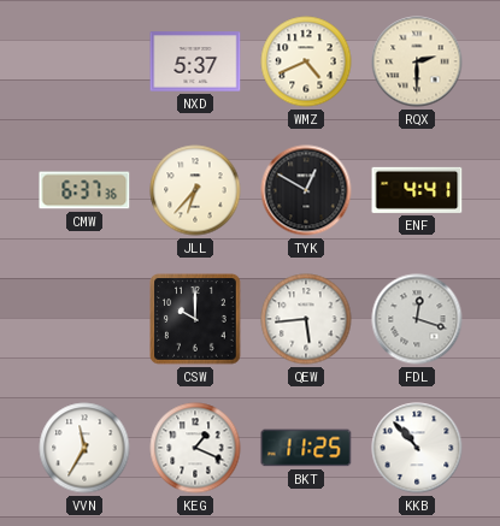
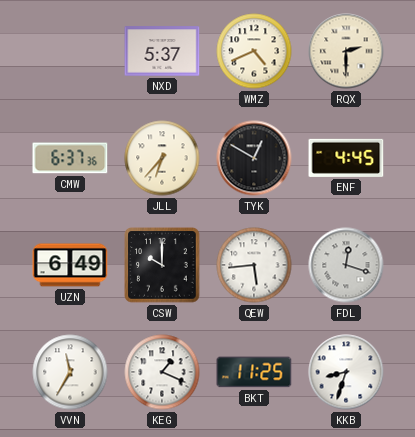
ENF: 4:41 -> 4:45
UZN: none -> 6:49
KKB: 10:53 -> 8:33
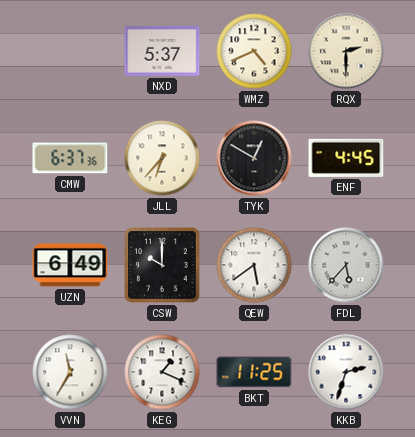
QEW: 5:44 -> 5:39
FDL: 12:18 -> 5:37
KKB: 8:33 -> 2:33
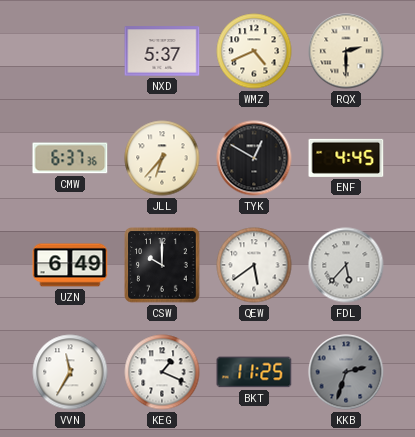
KKB dial: white -> grey
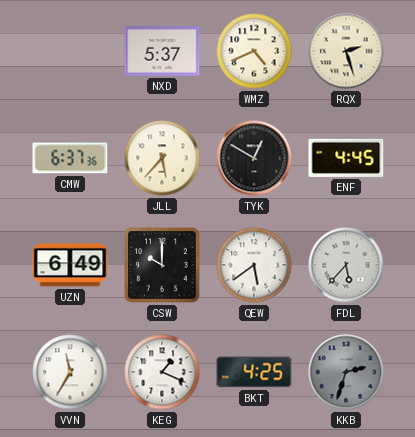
RQX: 2:30 -> 2:27
JLL: 6:37 -> 5:37
BKT: 11:25 -> 4:25
